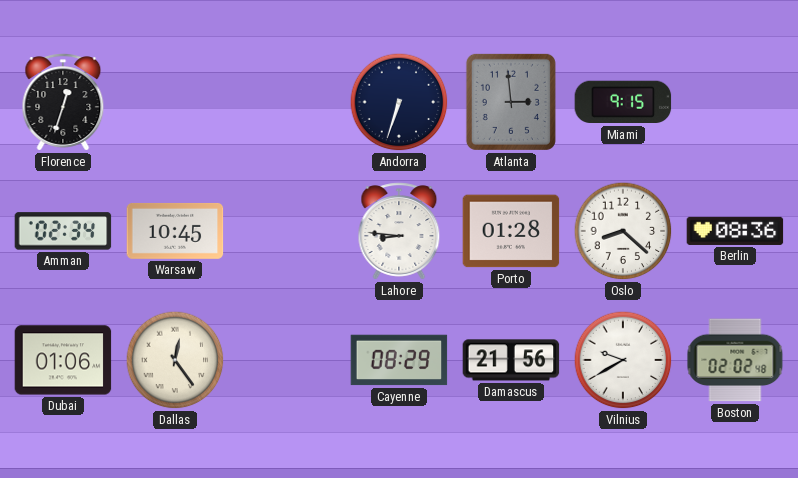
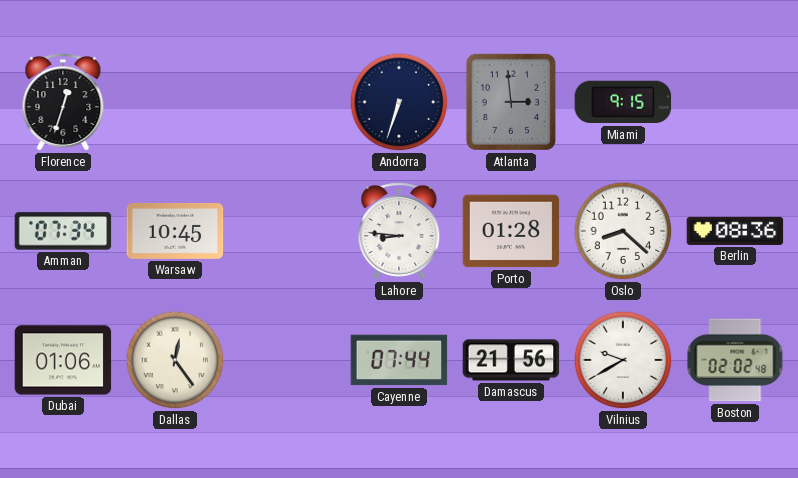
Amman: 02:34 -> 07:34
Cayenne: 08:29 -> 07:44
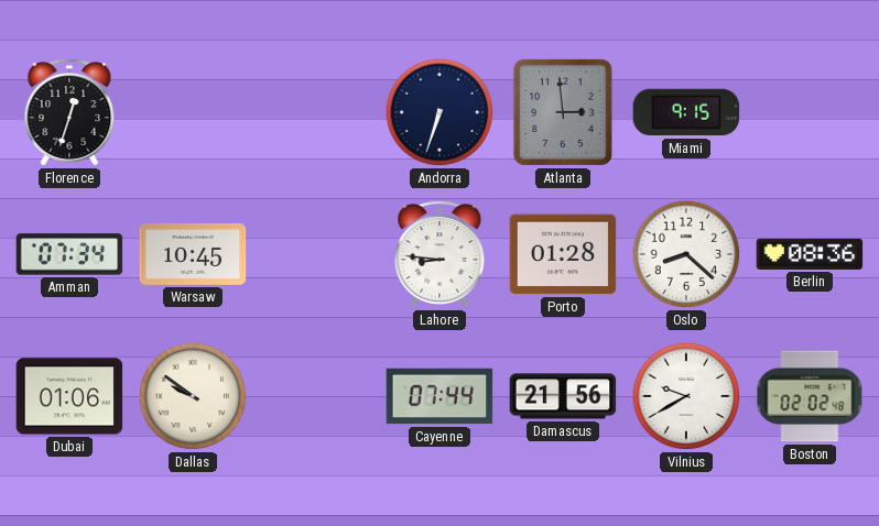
Dallas: 12:24 -> 9:51
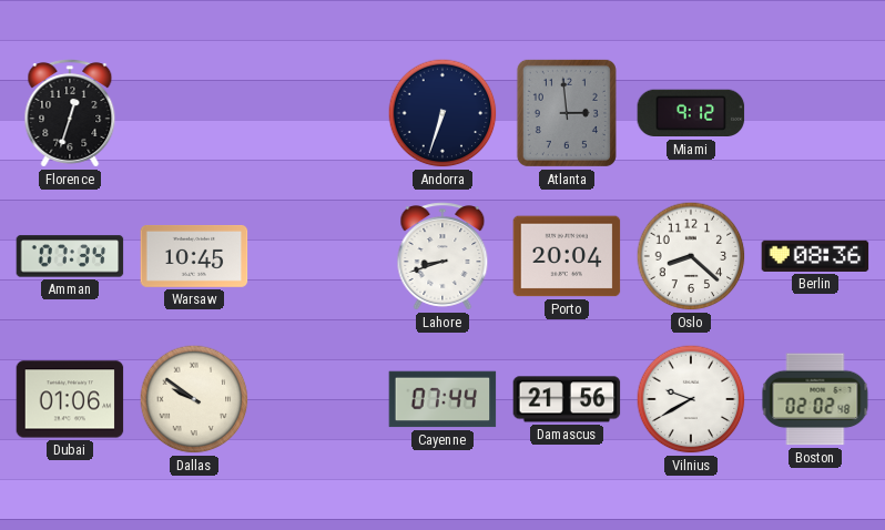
Miami: 9:15 -> 9:12
Lahore: 8:46 -> 8:42
Porto: 01:28 -> 20:04
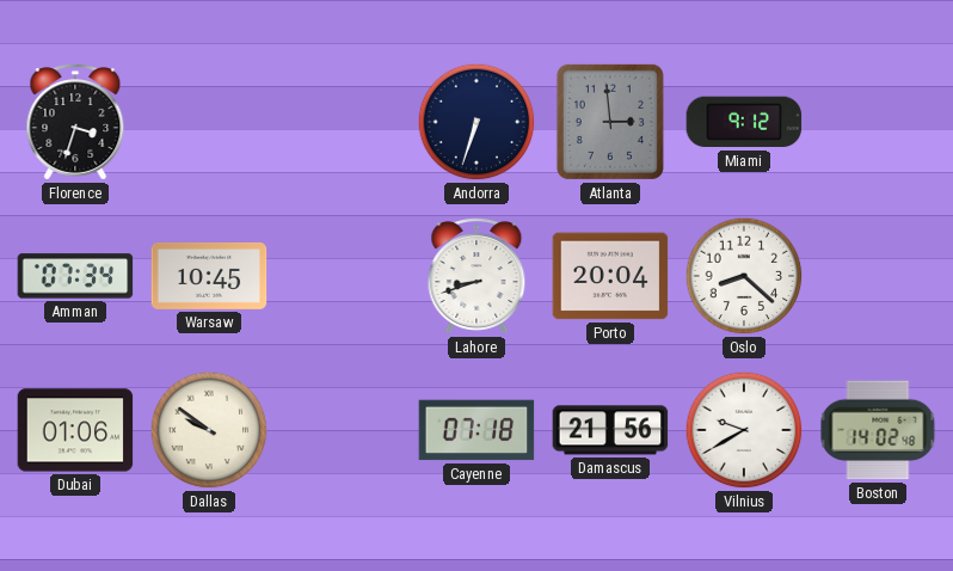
Florence: 12:33 -> 3:33
Berlin: 08:36 -> none
Cayenne: 07:44 -> 07:18
Boston: 02:02 -> 14:02
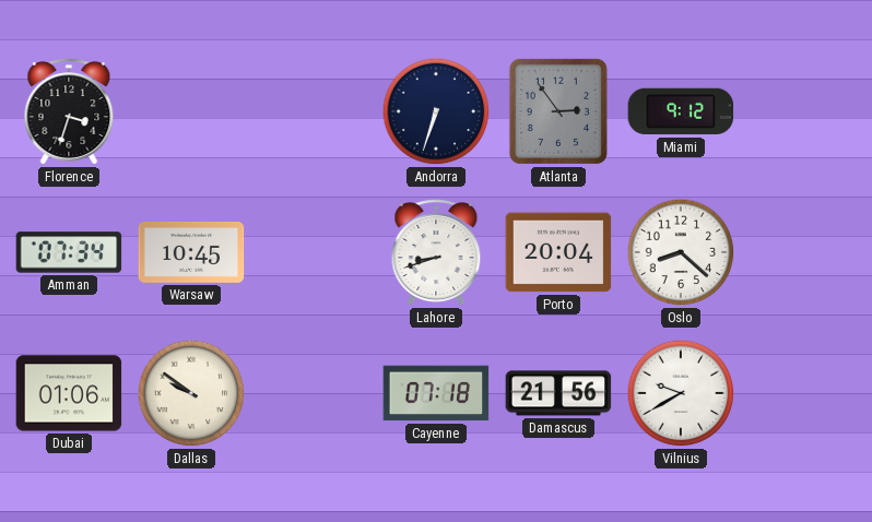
Atlanta: 2:59 -> 2:54
Boston: 14:02 -> none
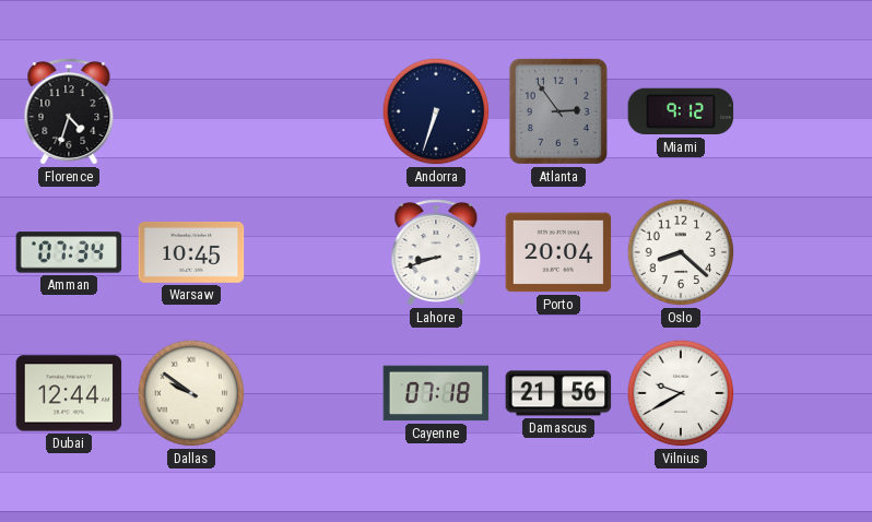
Florence: 3:33 -> 4:33
Dubai: 01:06 -> 12:44
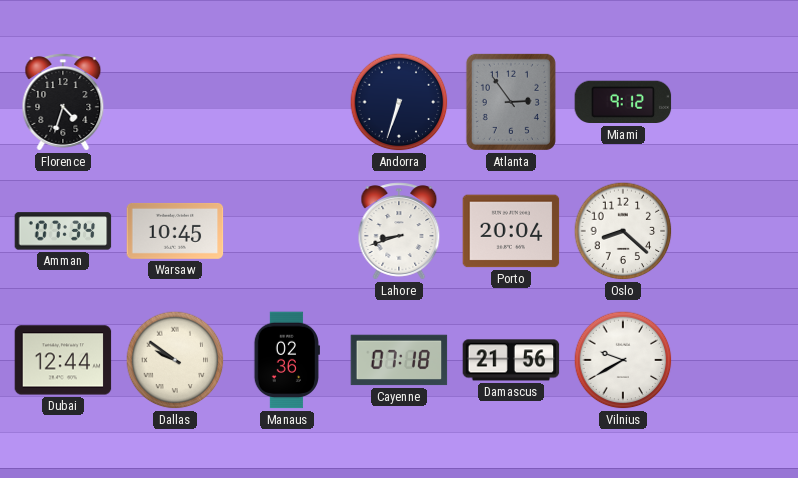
Manaus: none -> 02:36
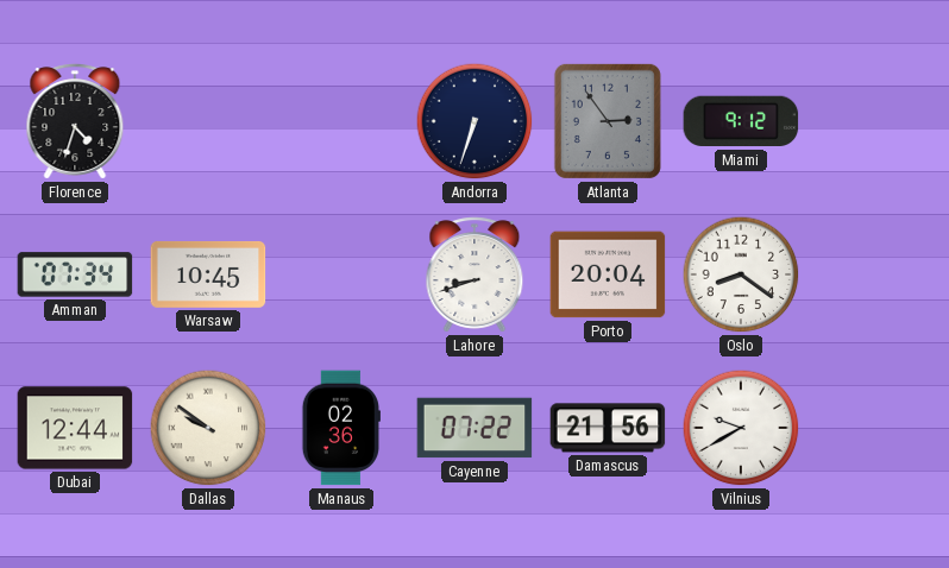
Oslo: 8:22 -> 8:21
Cayenne: 07:18 -> 07:22
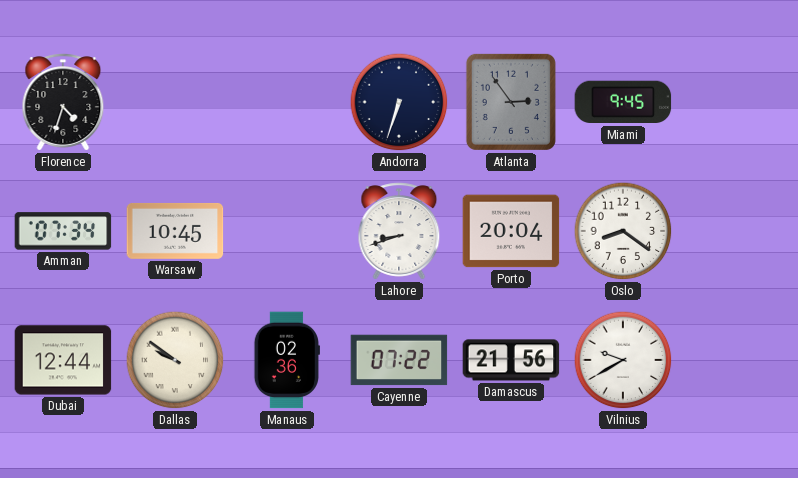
Miami: 9:12 -> 9:45
